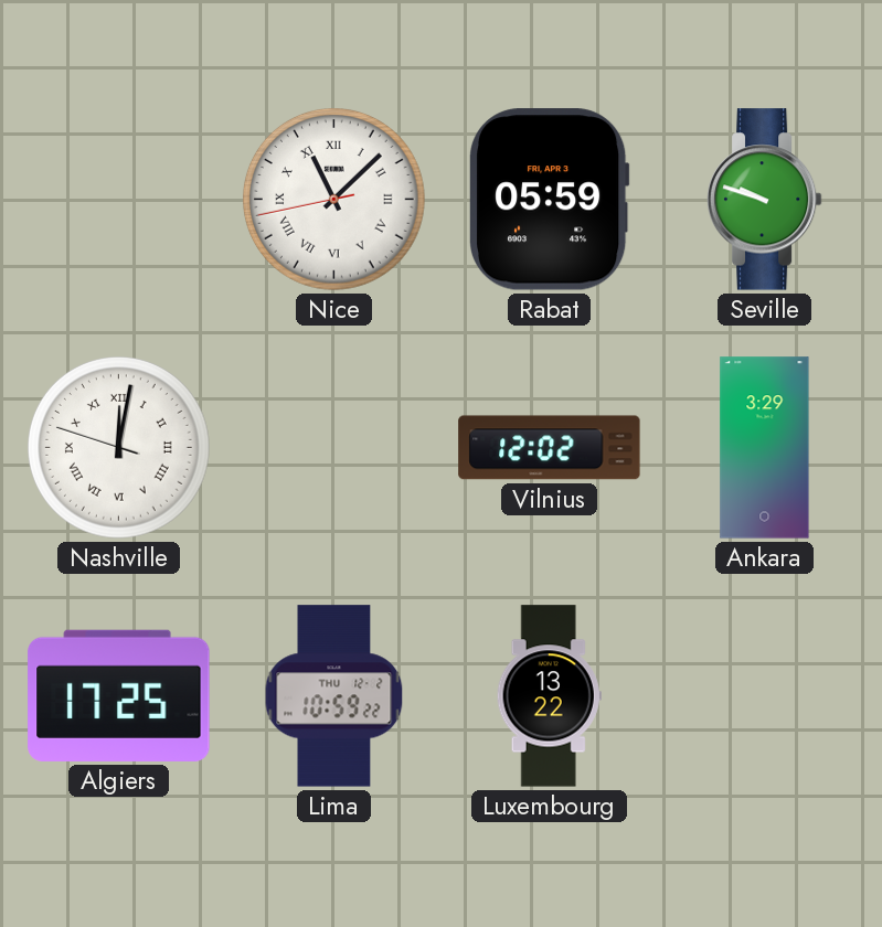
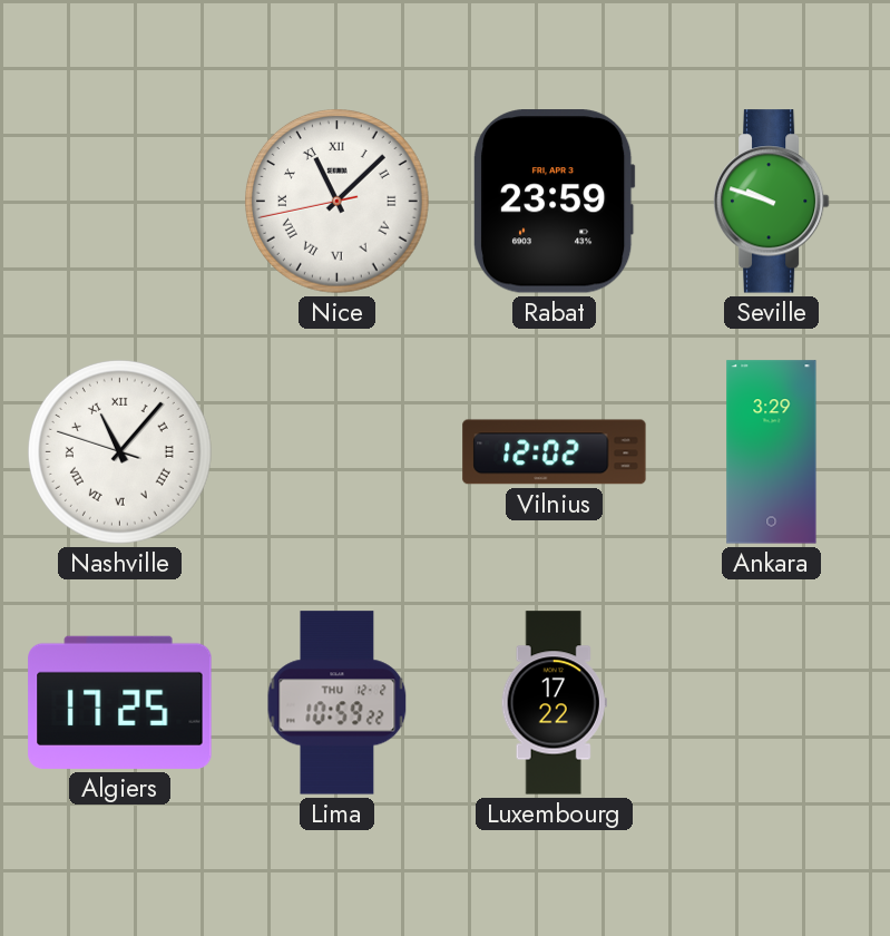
Rabat: 05:59 -> 23:59
Nashville: 12:01 -> 11:06
Luxembourg: 13:22 -> 17:22
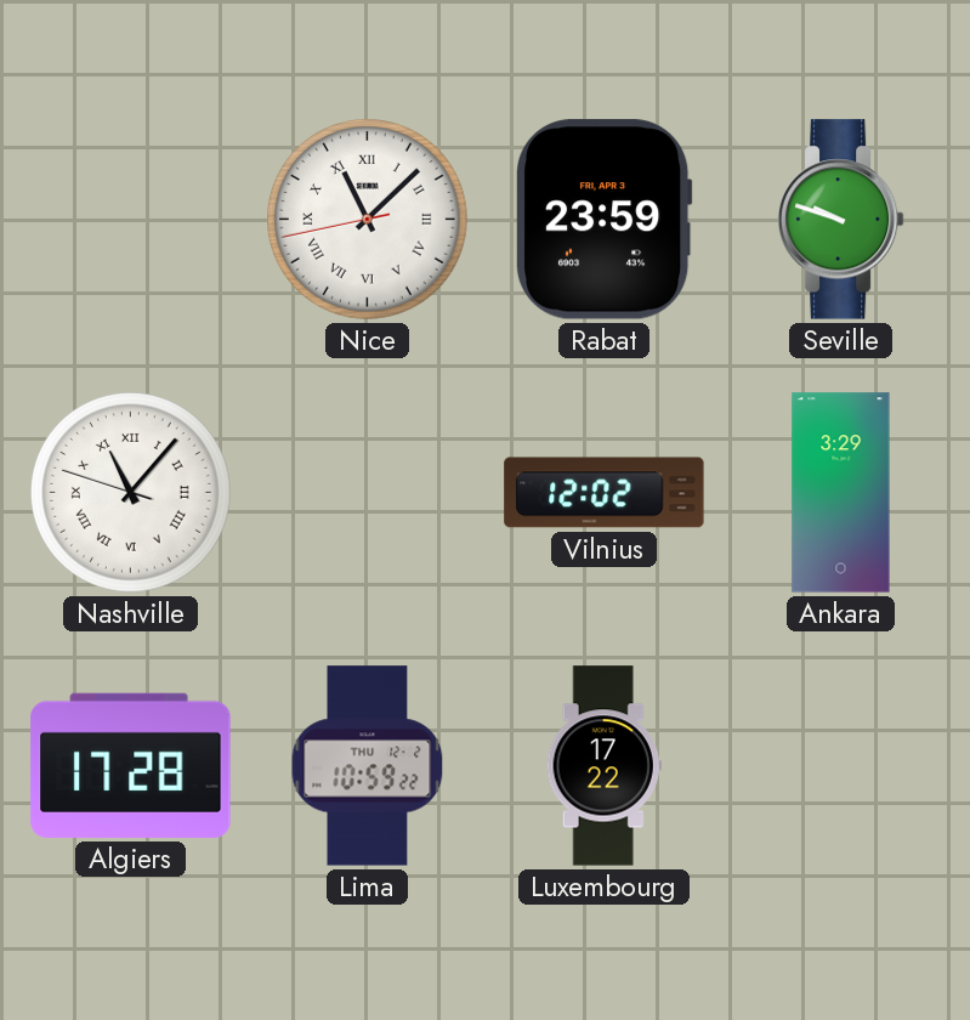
Algiers: 17:25 -> 17:28
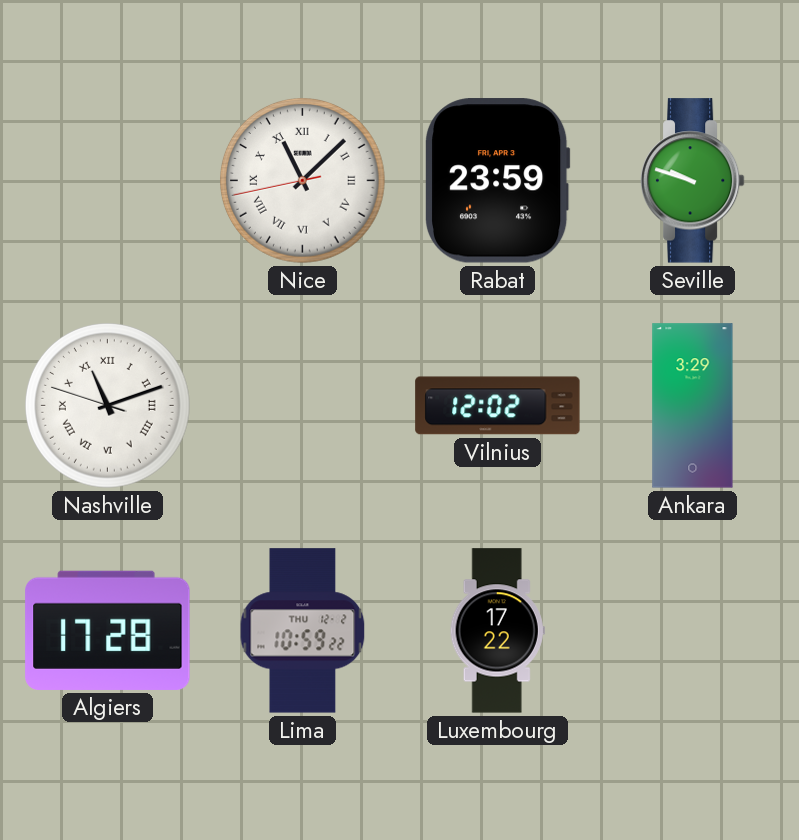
Nashville: 11:06 -> 11:11
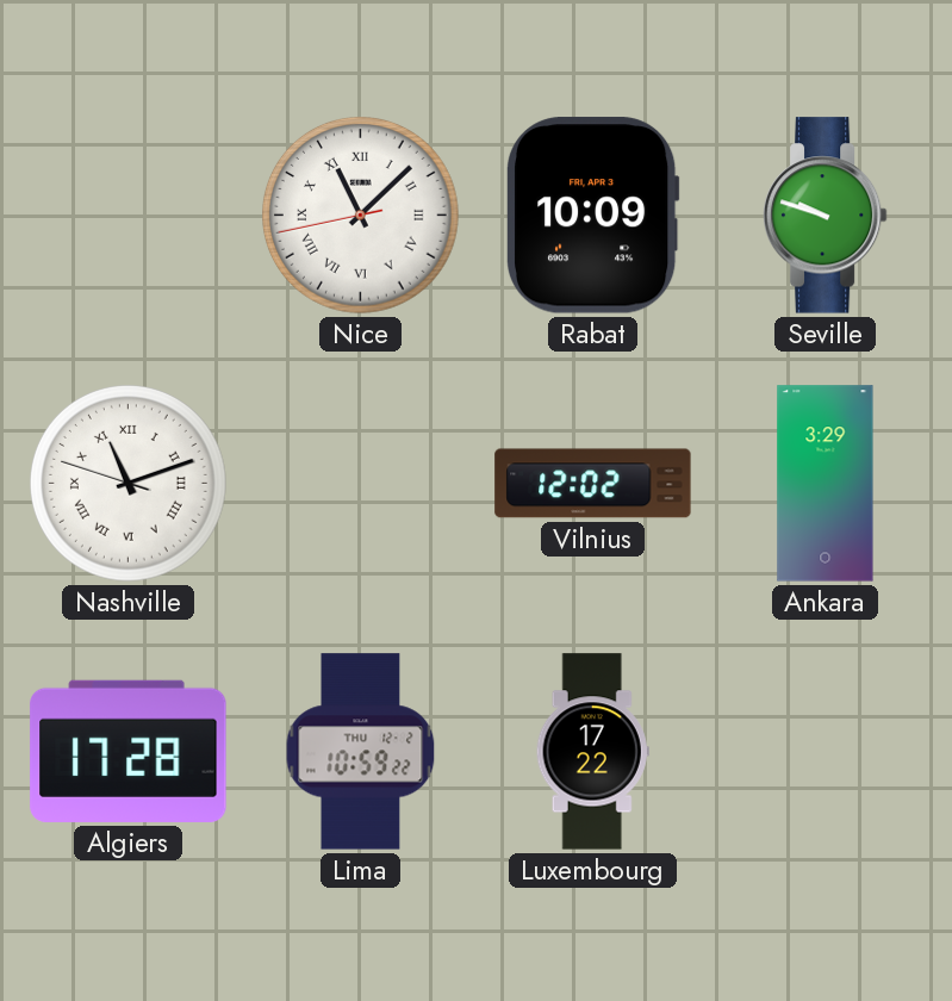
Rabat: 23:59 -> 10:09
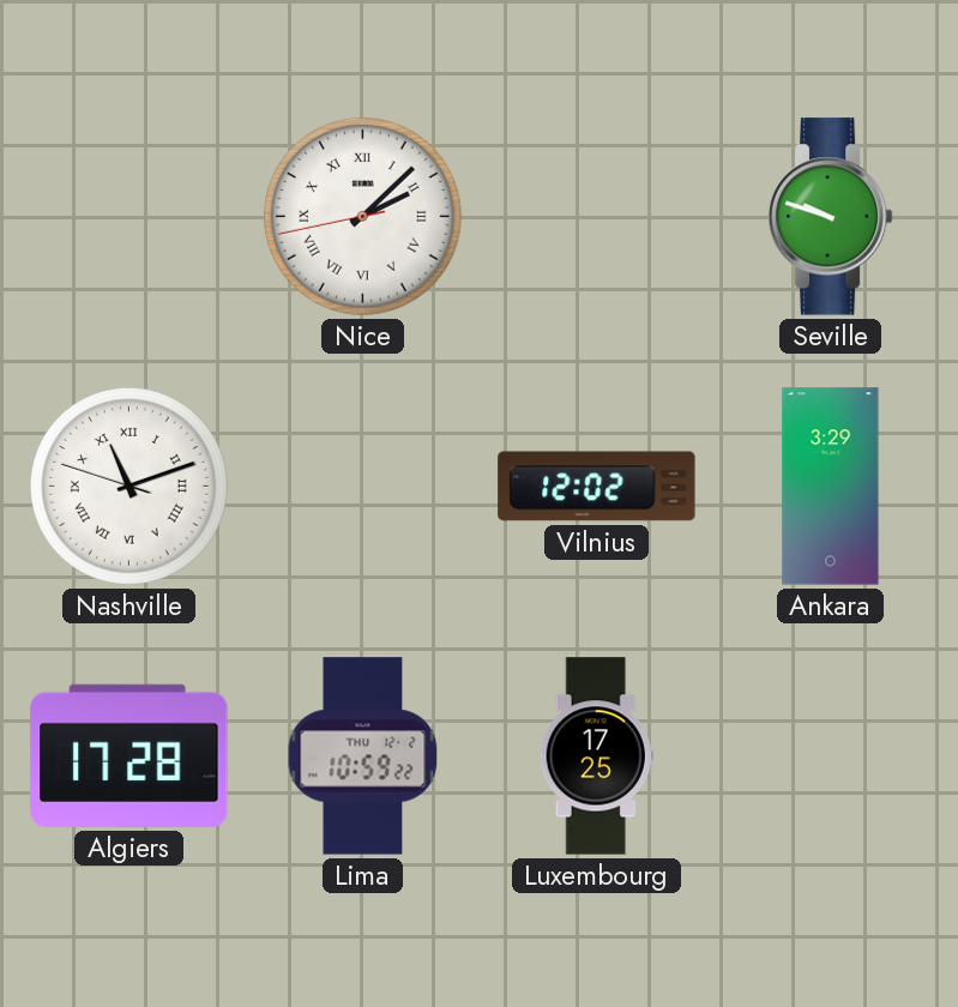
Nice: 11:07 -> 2:07
Rabat: 10:09 -> none
Luxembourg: 17:22 -> 17:25
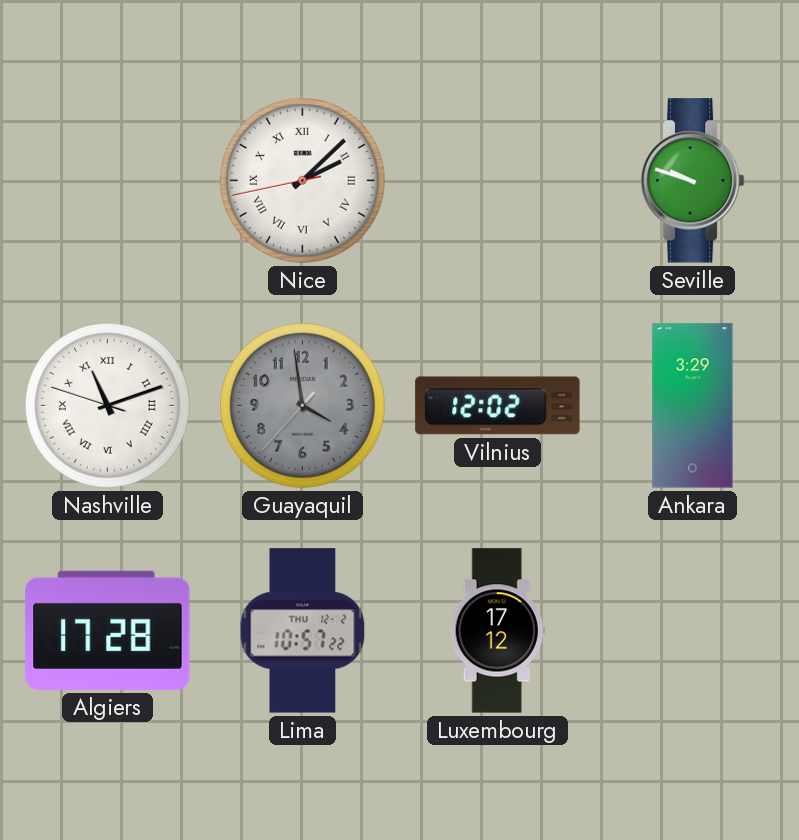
Guayaquil: none -> 3:58
Lima: 10:59 -> 10:57
Luxembourg: 17:25 -> 17:12
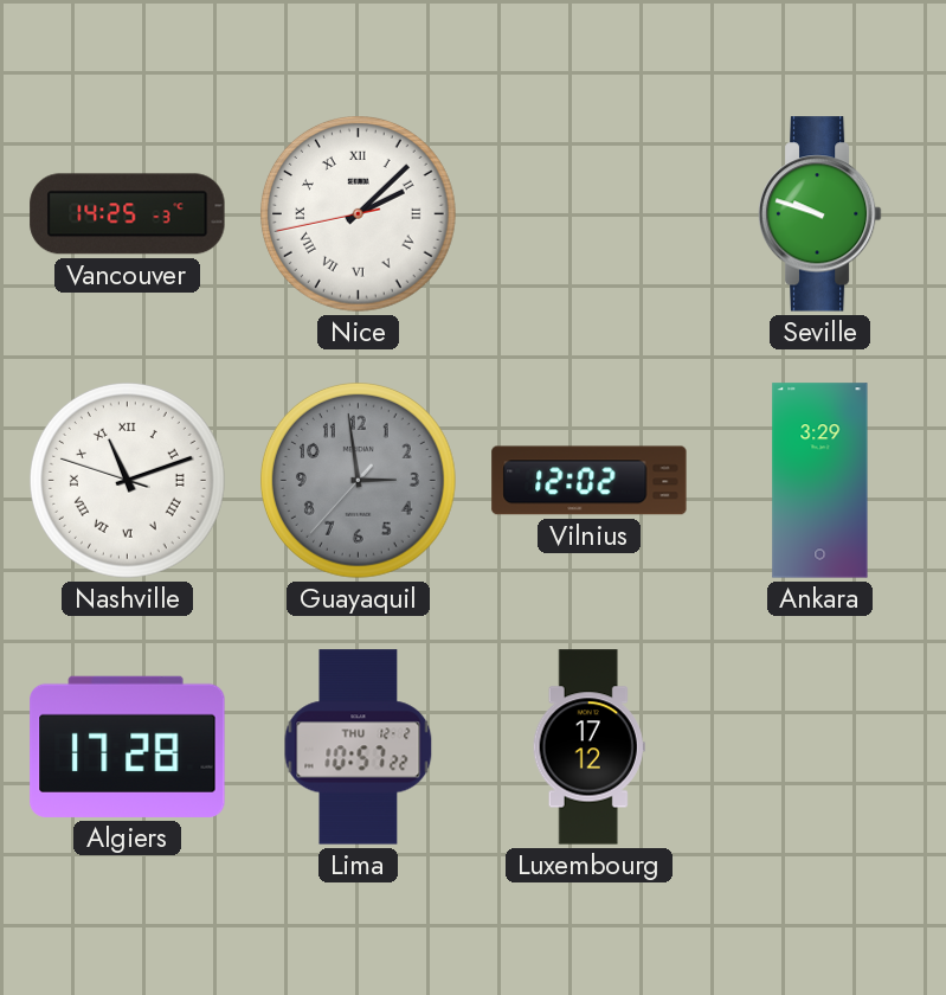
Vancouver: none -> 14:25
Guayaquil: 3:58 -> 2:58
